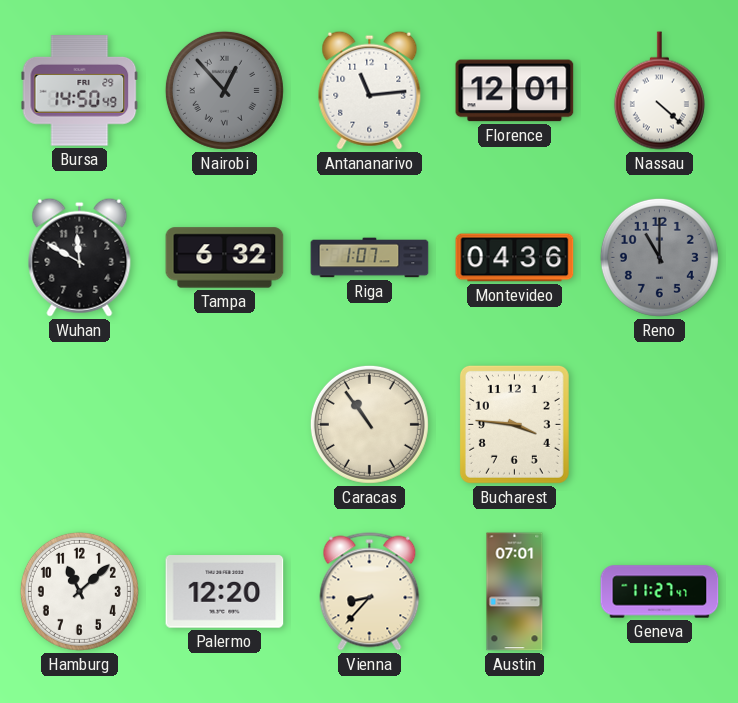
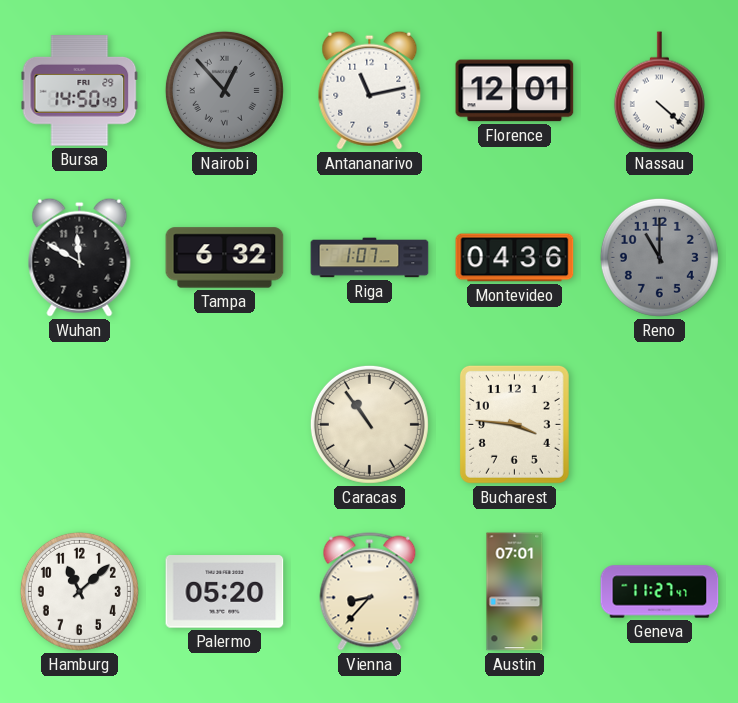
Antananarivo: 11:14 -> 11:13
Palermo: 12:20 -> 05:20
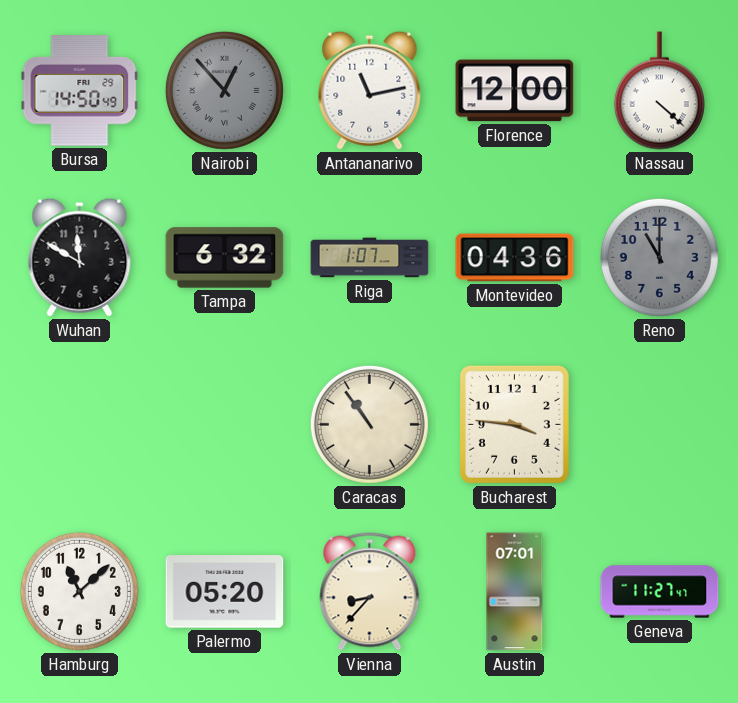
Florence: 12:01 -> 12:00
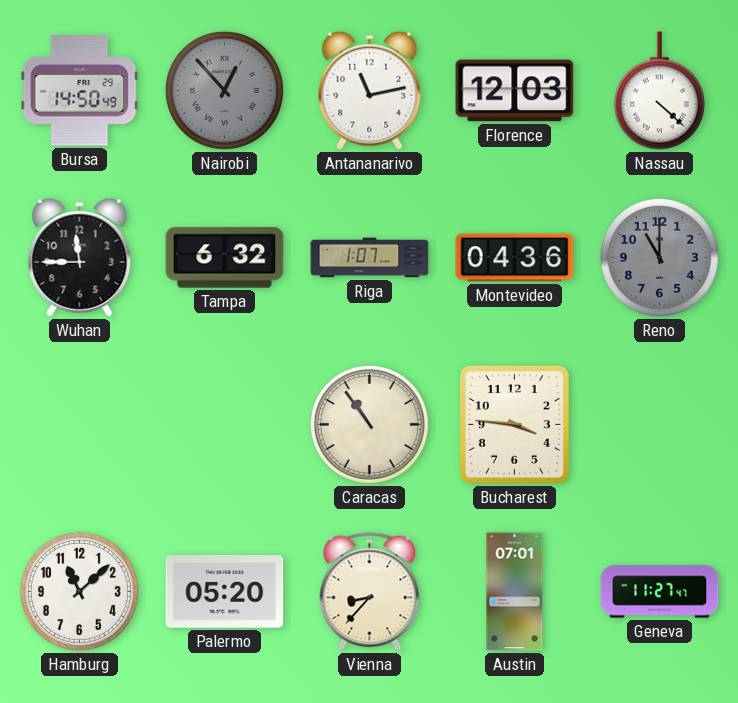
Florence: 12:00 -> 12:03
Wuhan: 11:50 -> 11:45
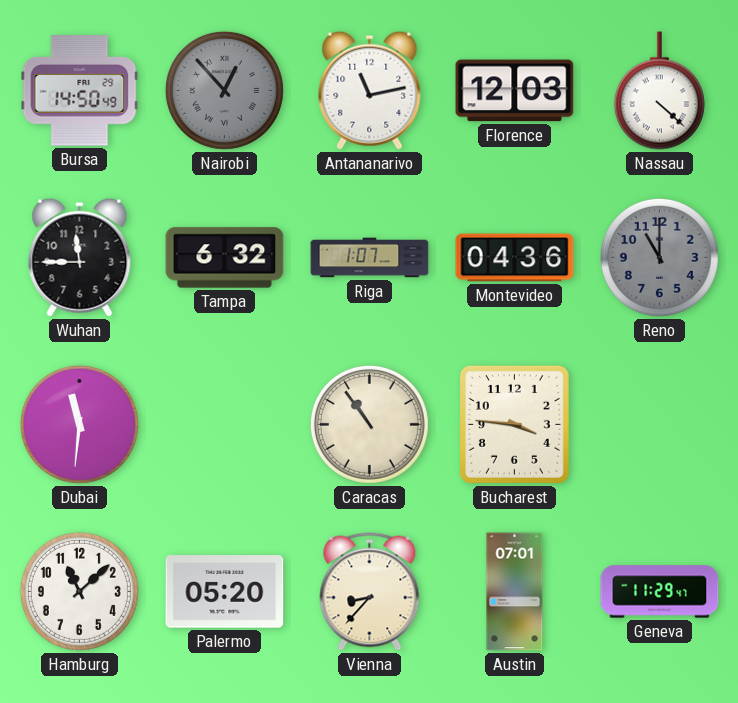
Dubai: none -> 11:31
Geneva: 11:27 -> 11:29
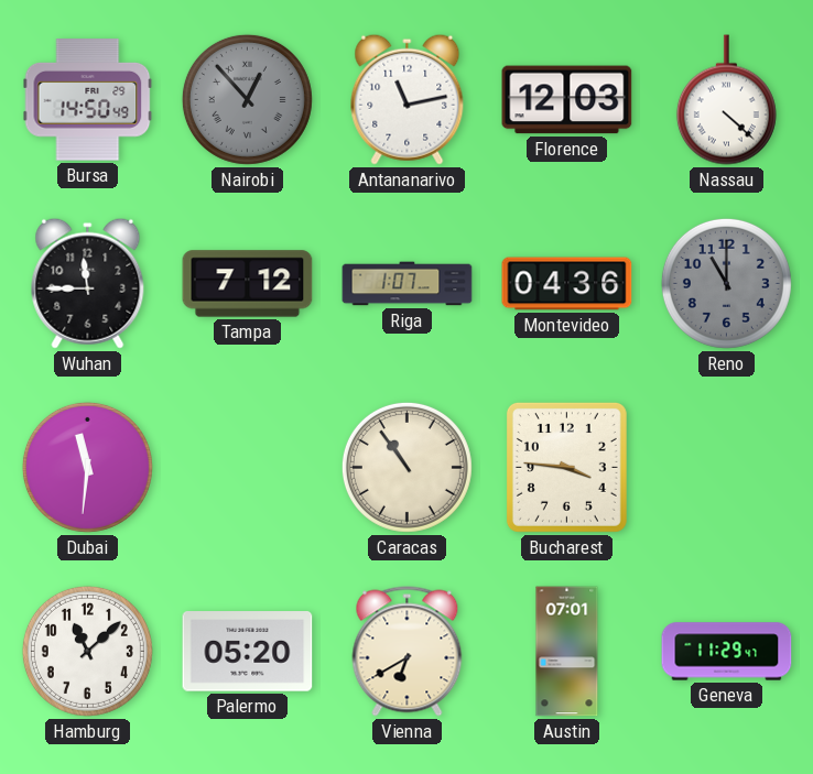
Tampa: 6:32 -> 7:12
Vienna: 8:37 -> 6:40
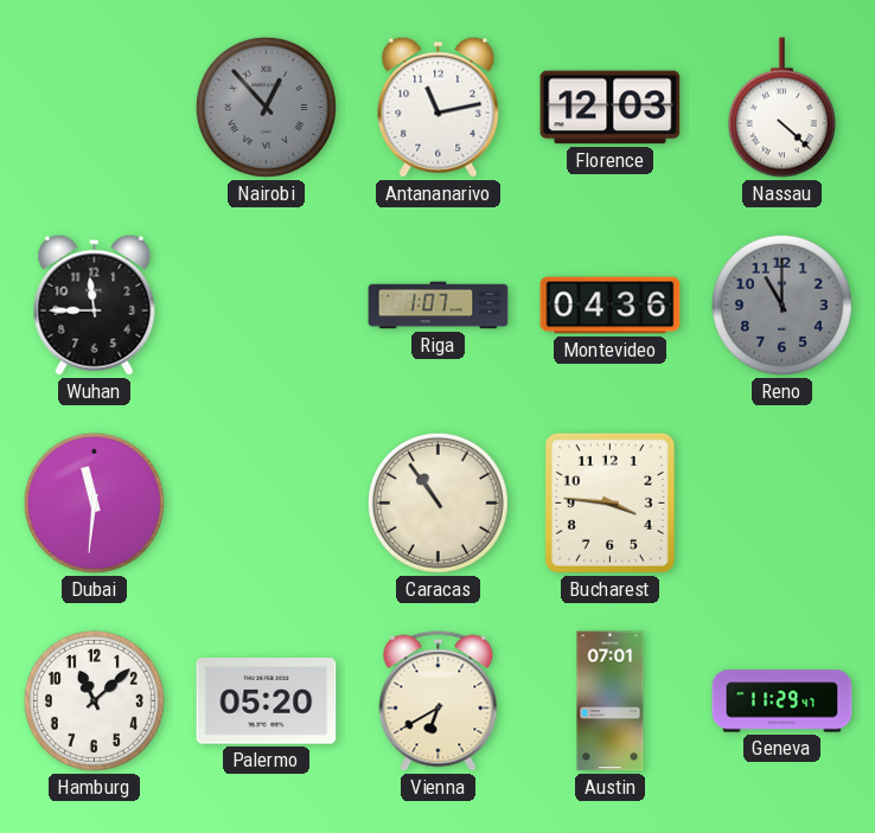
Bursa: 14:50 -> none
Tampa: 7:12 -> none
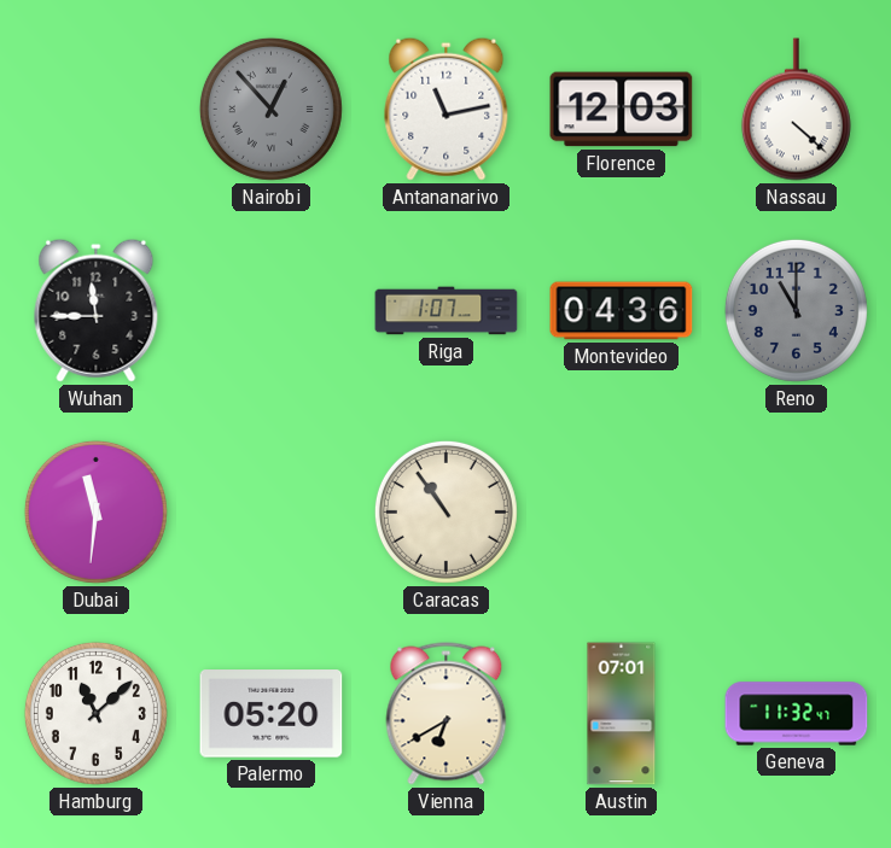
Bucharest: 3:46 -> none
Geneva: 11:29 -> 11:32
